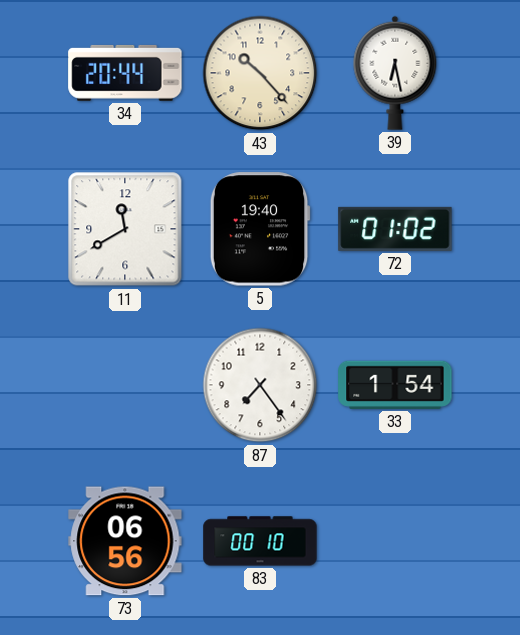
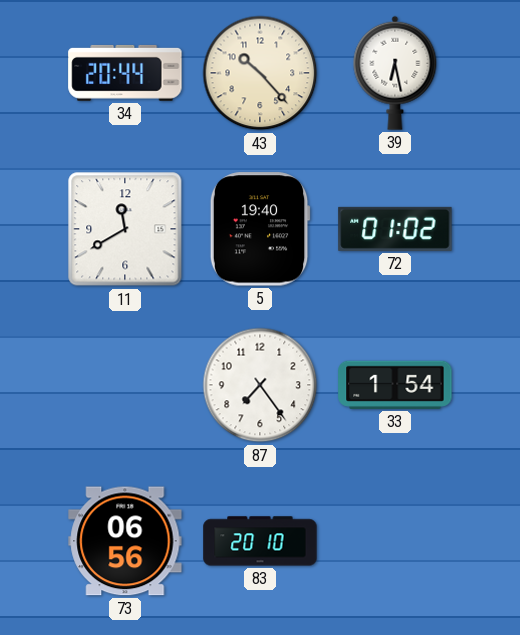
83: 00:10 -> 20:10
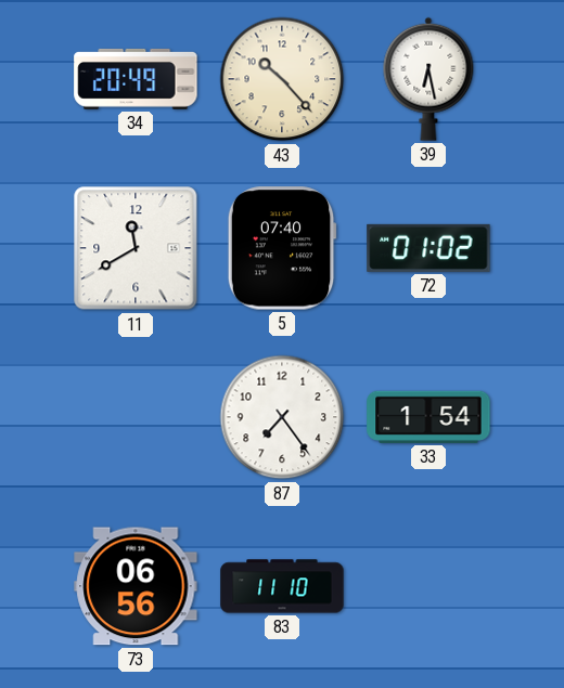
34: 20:44 -> 20:49
5: 19:40 -> 07:40
83: 20:10 -> 11:10
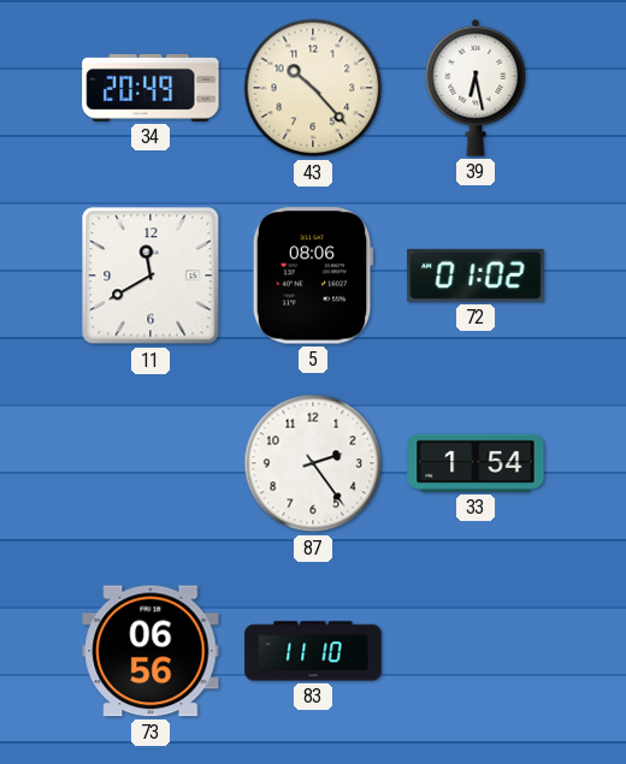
5: 07:40 -> 08:06
87: 7:24 -> 2:24
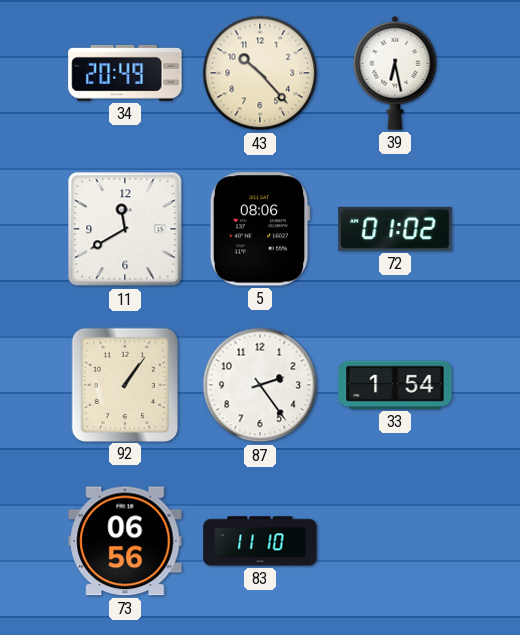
92: none -> 1:06
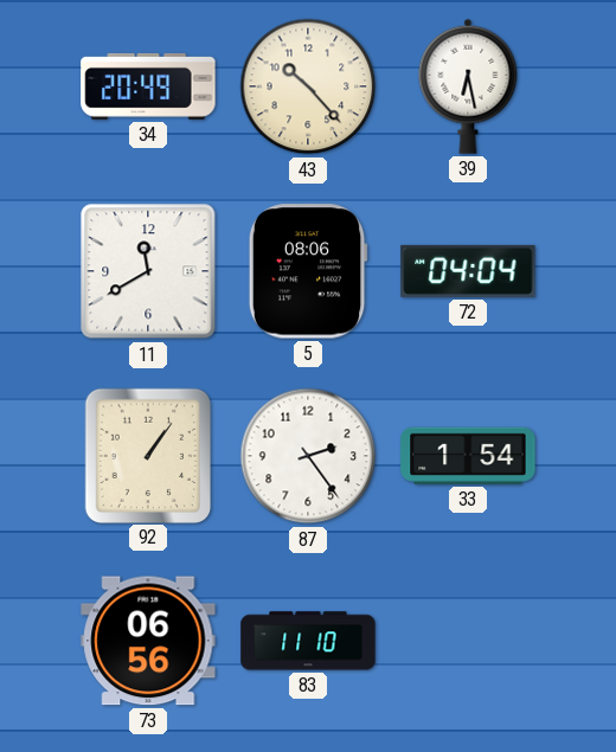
72: 01:02 -> 04:04
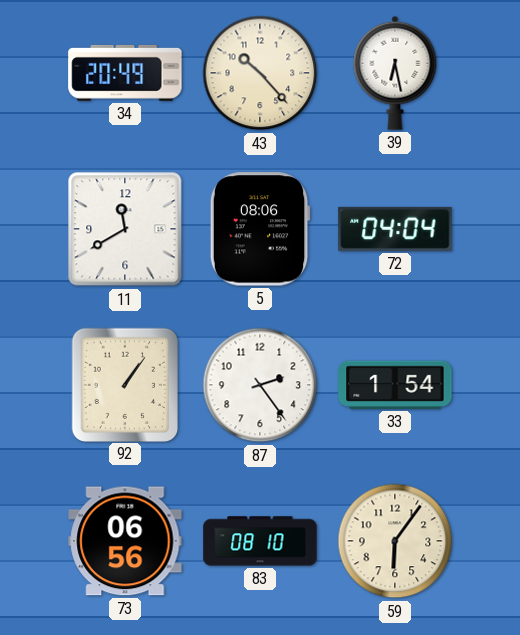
83: 11:10 -> 08:10
59: none -> 6:06
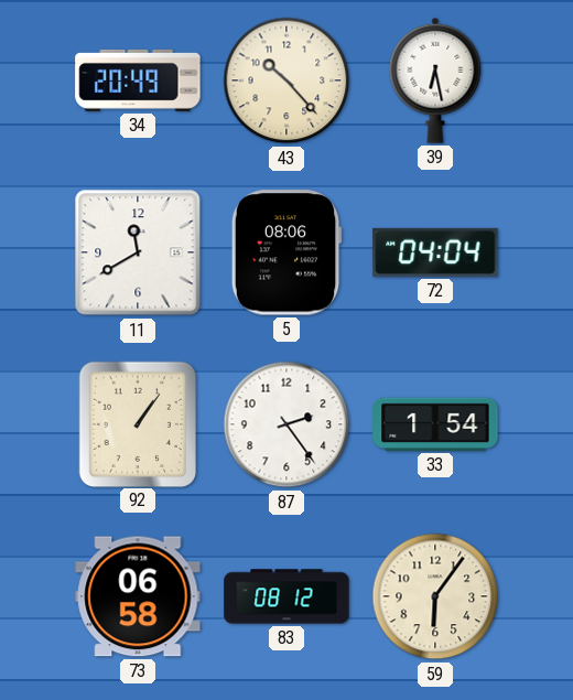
73: 06:56 -> 06:58
83: 08:10 -> 08:12
